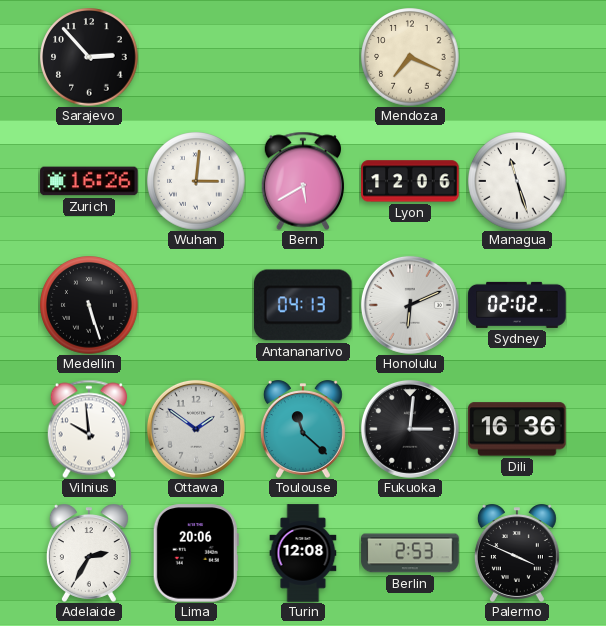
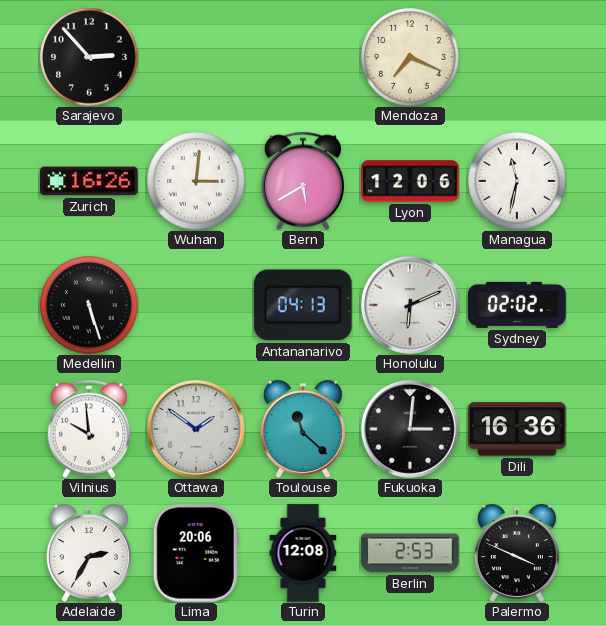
Managua: 11:27 -> 11:32
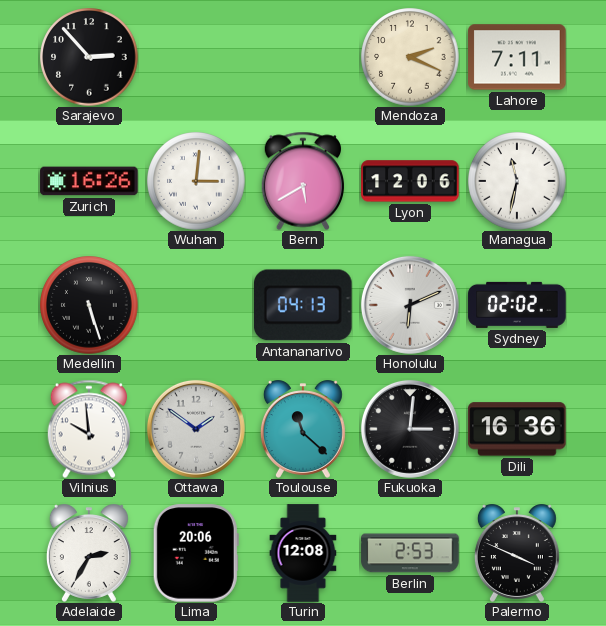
Mendoza: 7:19 -> 2:19
Lahore: none -> 7:11
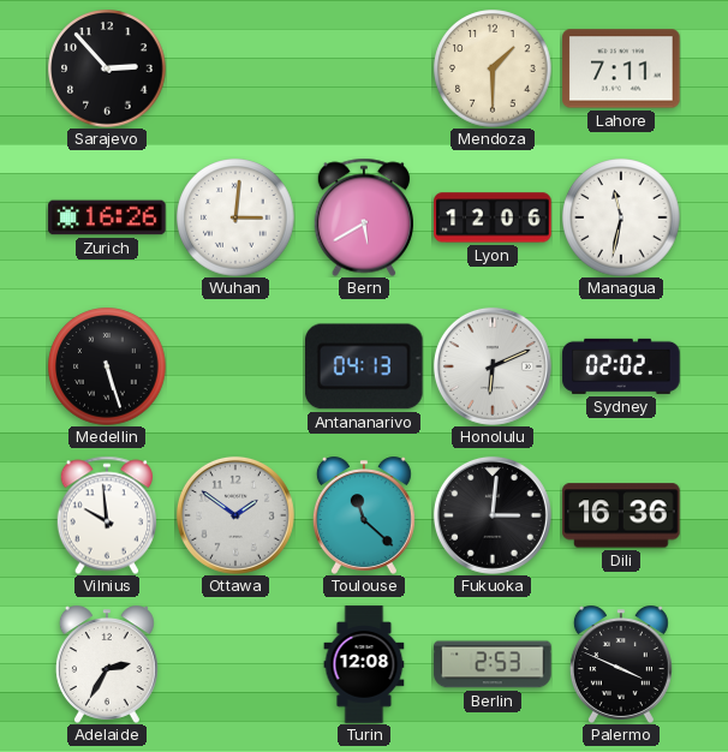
Mendoza: 2:19 -> 1:30
Lima: 20:06 -> none
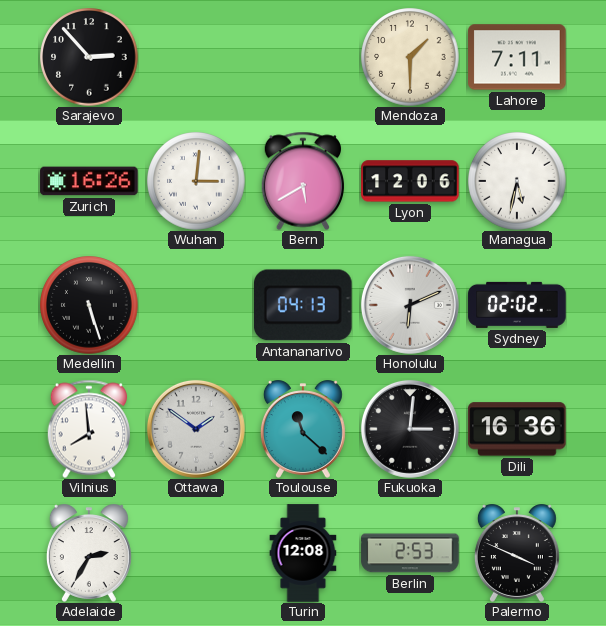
Managua: 11:32 -> 5:32
Vilnius: 9:59 -> 7:59
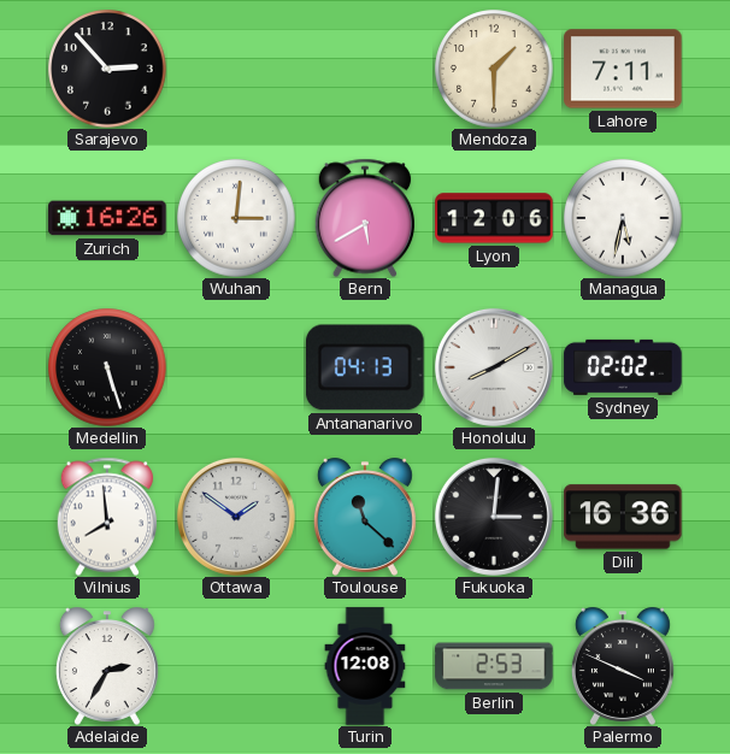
Honolulu: 6:11 -> 8:10
